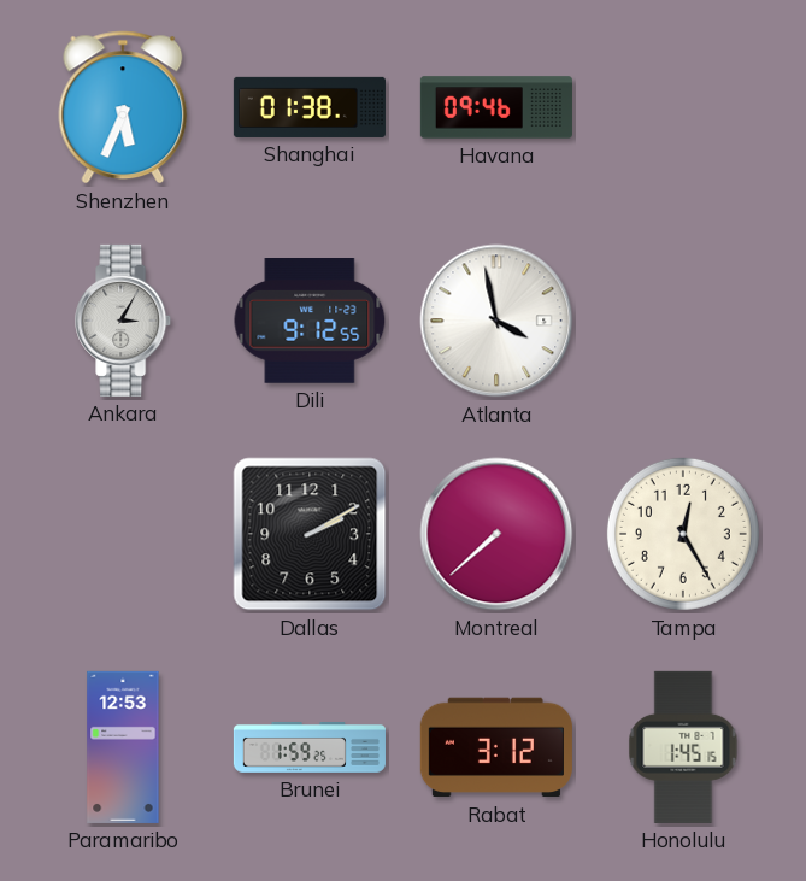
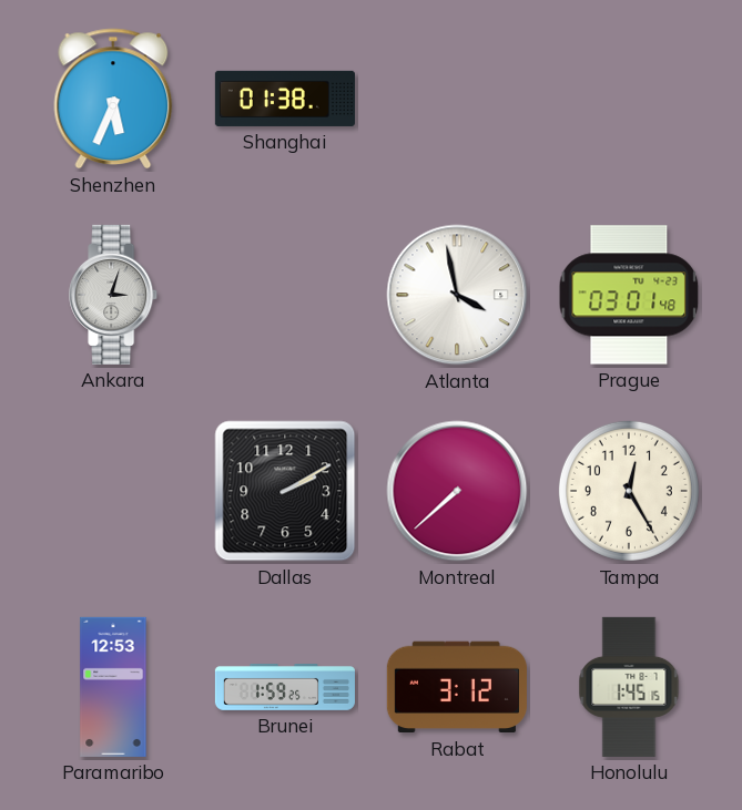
Havana: 09:46 -> none
Ankara: 3:05 -> 3:03
Dili: 9:12 -> none
Prague: none -> 03:01
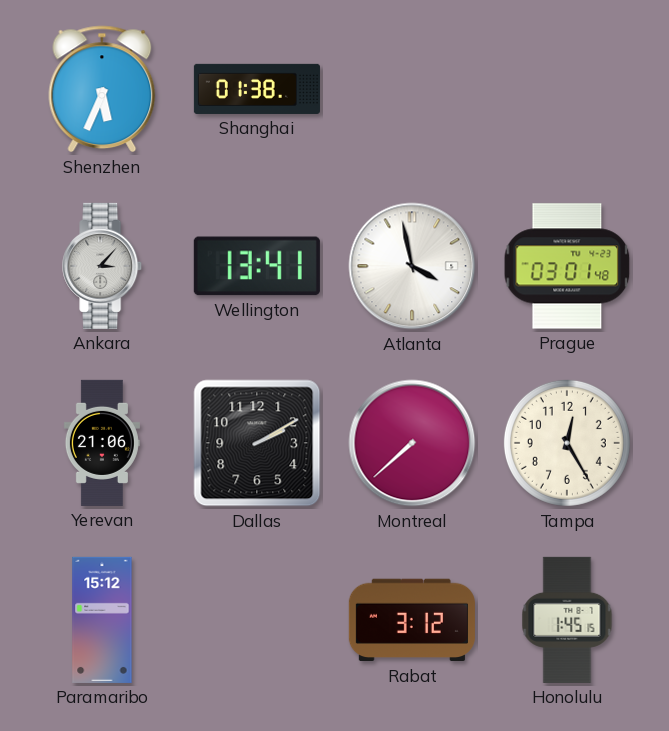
Ankara: 3:03 -> 3:07
Wellington: none -> 13:41
Yerevan: none -> 21:06
Paramaribo: 12:53 -> 15:12
Brunei: 1:59 -> none
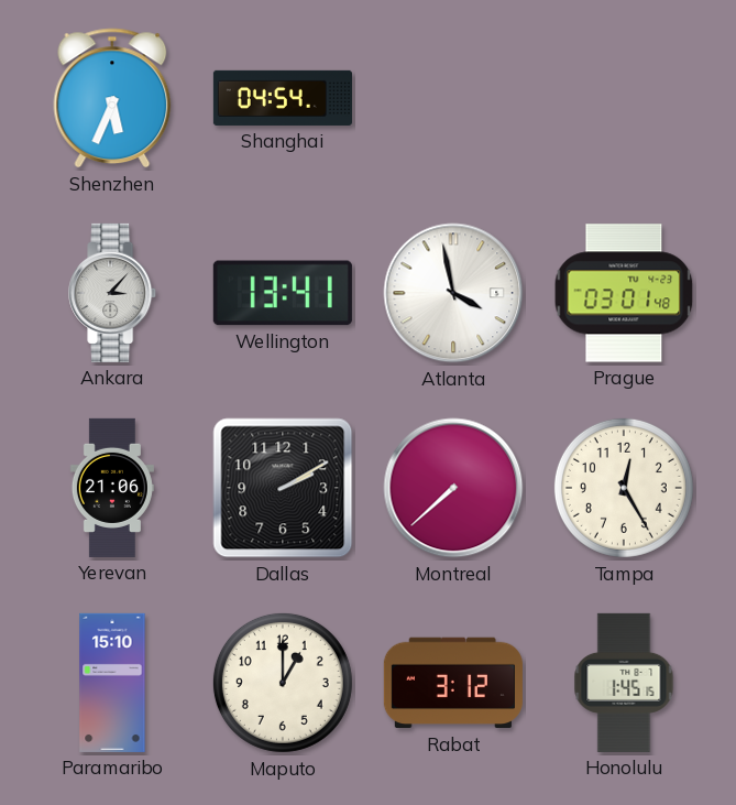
Shanghai: 01:38 -> 04:54
Paramaribo: 15:12 -> 15:10
Maputo: none -> 1:00
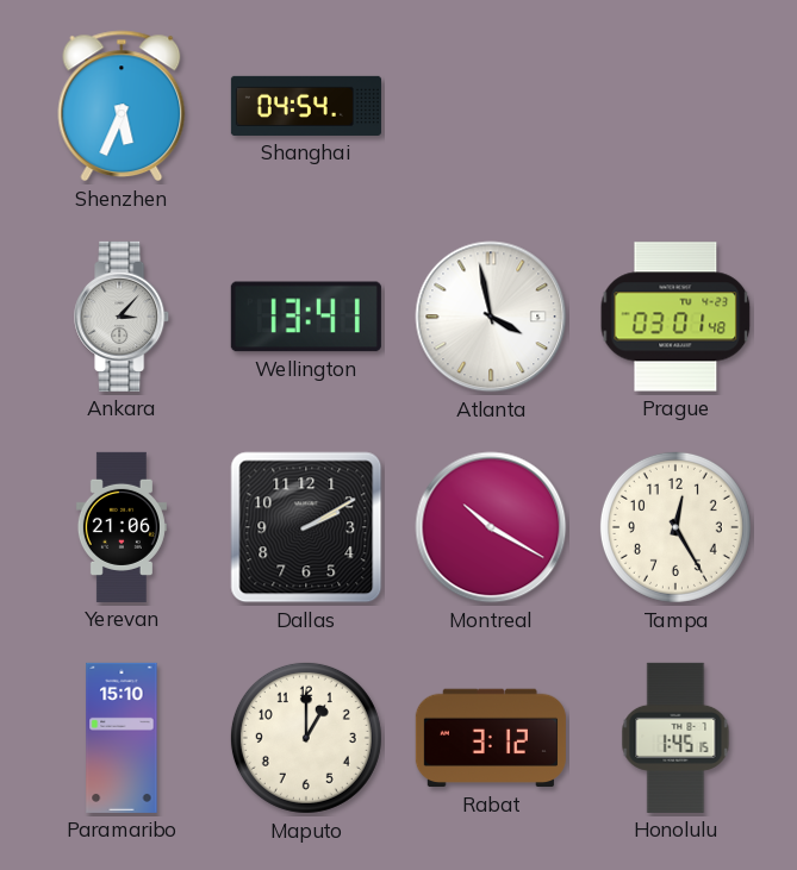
Montreal: 7:38 -> 10:20
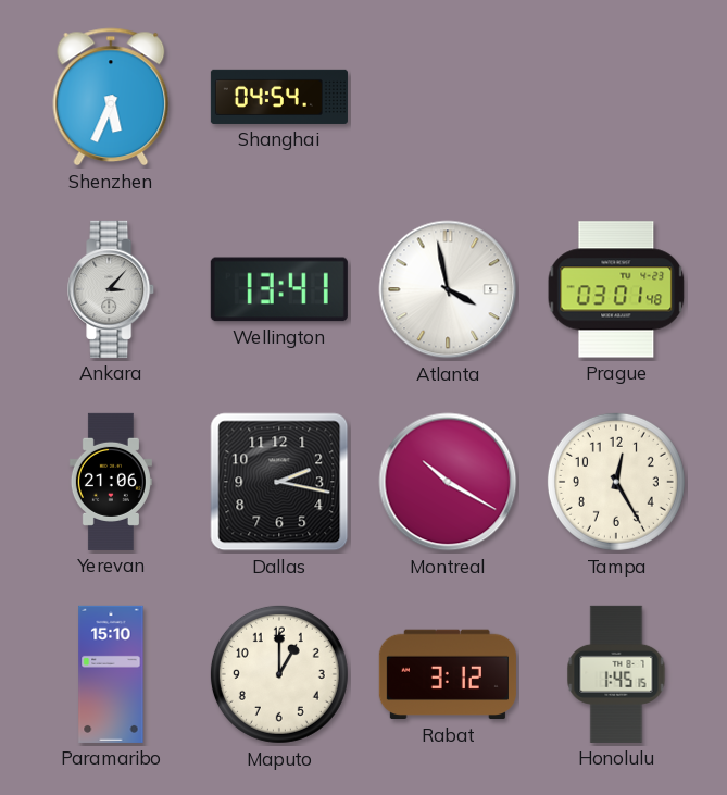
Dallas: 2:10 -> 2:17
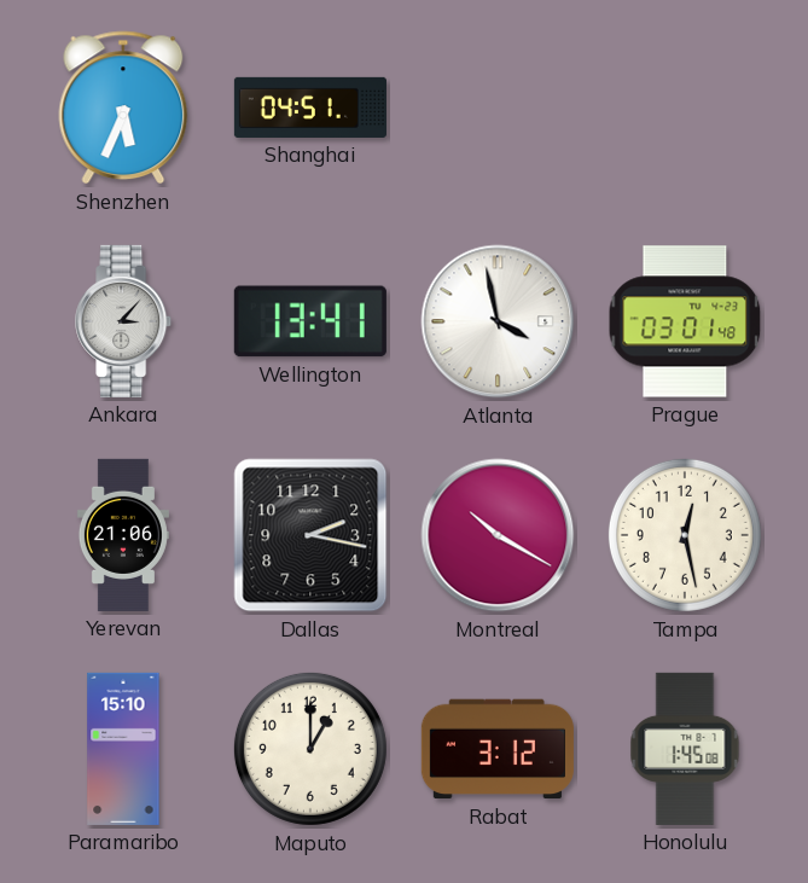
Shanghai: 04:54 -> 04:51
Tampa: 12:25 -> 12:28
Honolulu: 1:45:15 -> 1:45:08
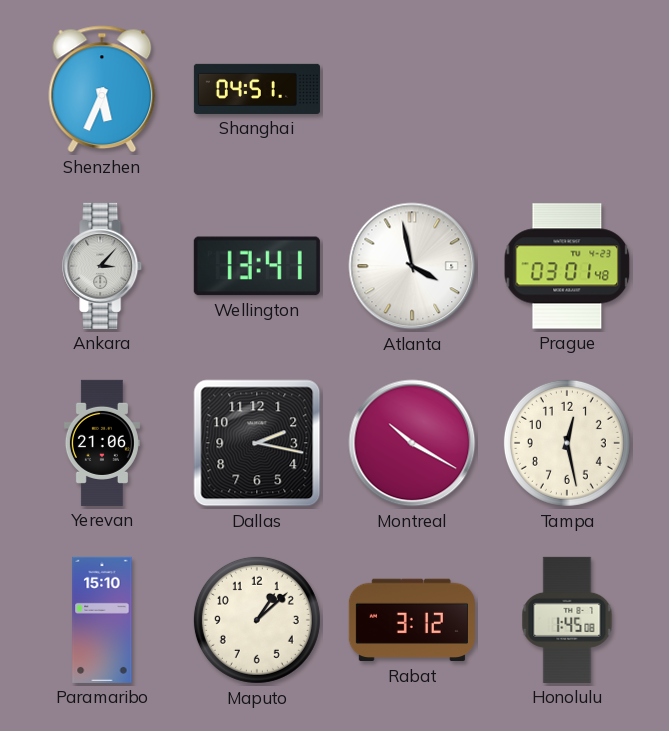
Maputo: 1:00 -> 1:08
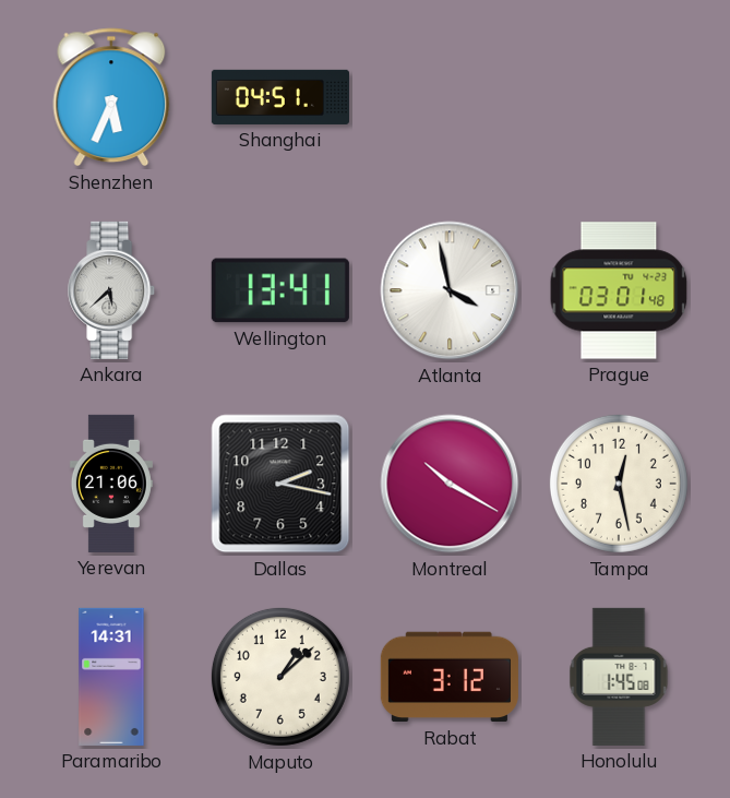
Ankara: 3:07 -> 5:38
Paramaribo: 15:10 -> 14:31
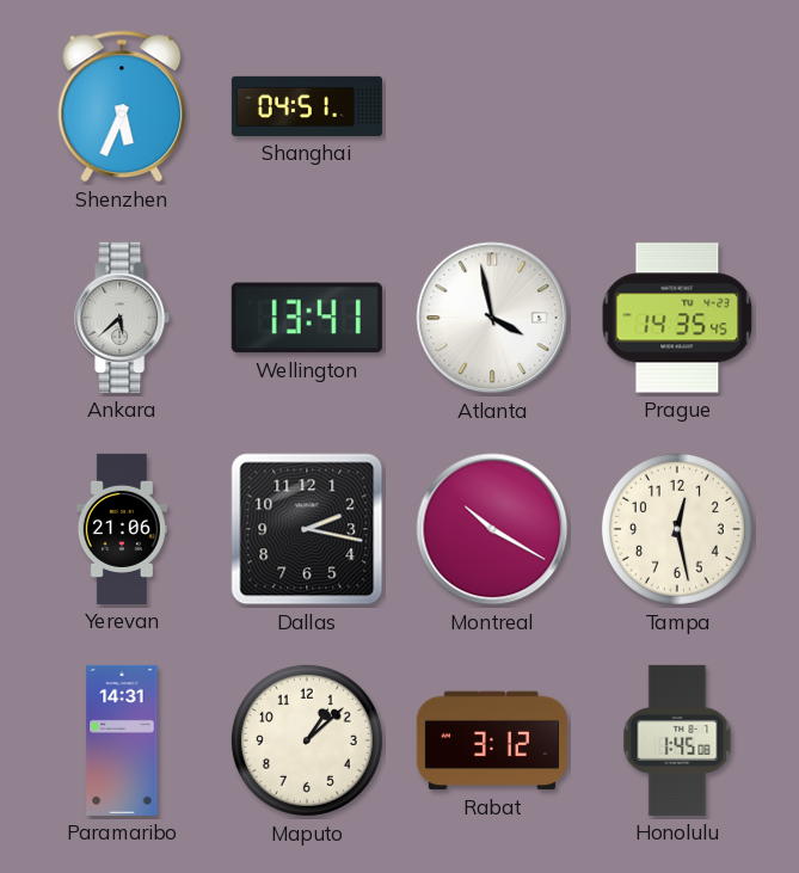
Prague: 03:01 -> 14:35
